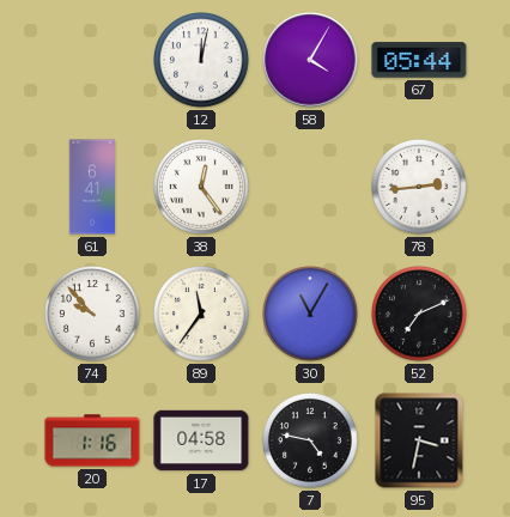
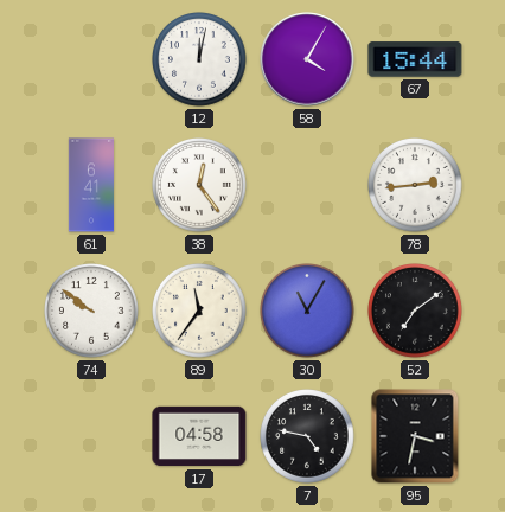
67: 05:44 -> 15:44
74: 9:53 -> 9:51
52: 7:11 -> 7:09
20: 1:16 -> none
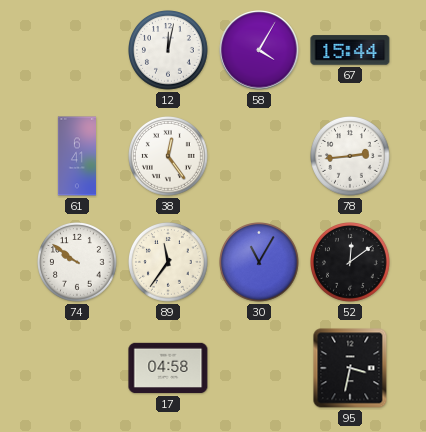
52: 7:09 -> 12:09
7: 4:47 -> none
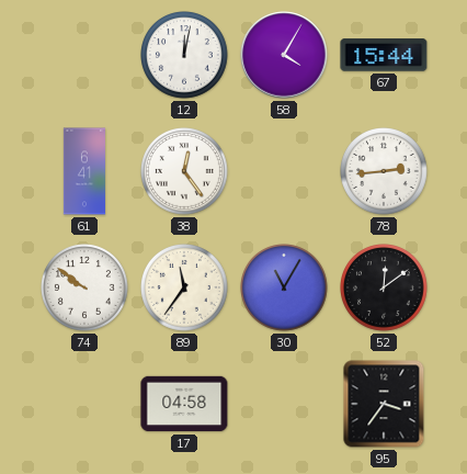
95: 3:32 -> 3:36
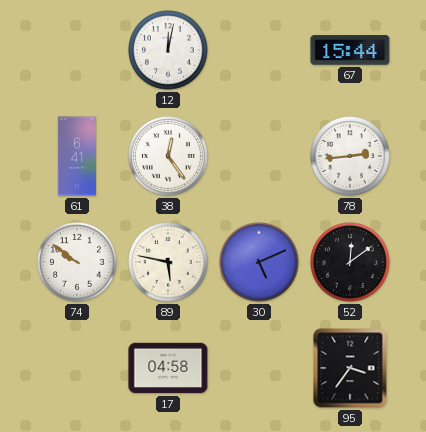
58: 4:05 -> none
89: 11:36 -> 5:47
30: 11:05 -> 5:11
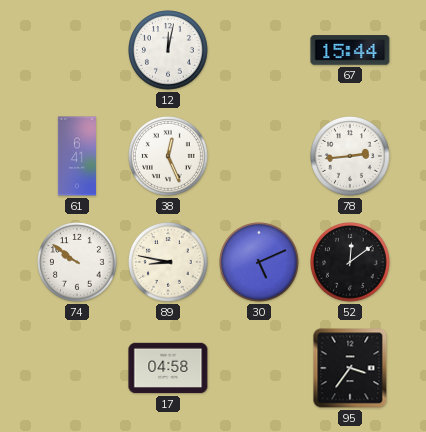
38: 12:24 -> 12:26
89: 5:47 -> 8:47
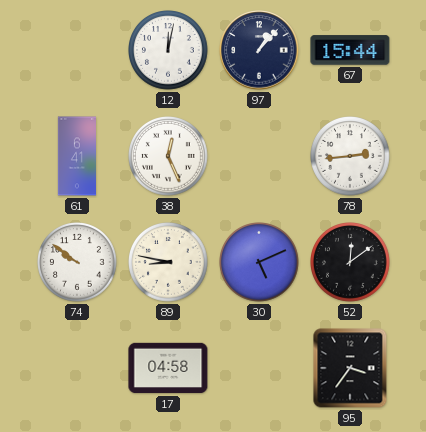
97: none -> 1:07
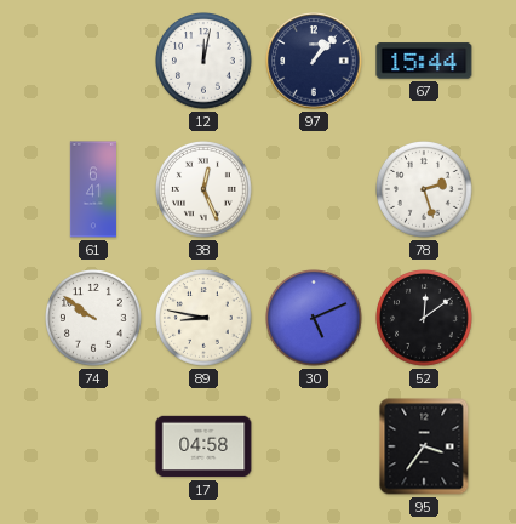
78: 2:44 -> 2:27
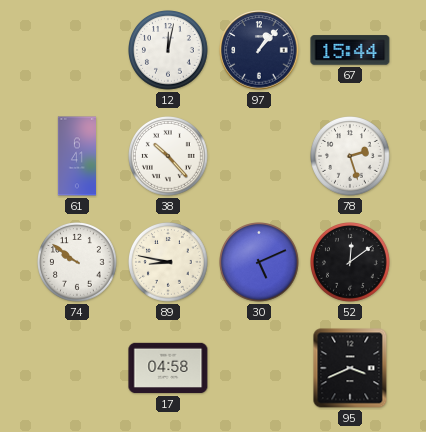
38: 12:26 -> 10:23
95: 3:36 -> 3:41
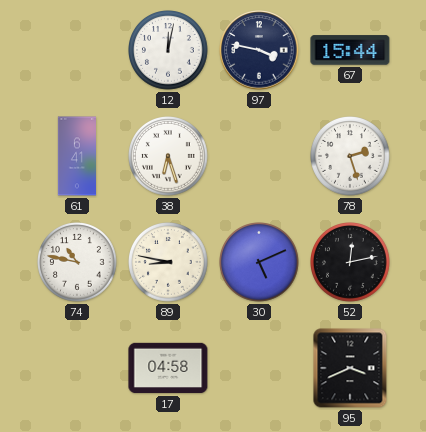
97: 1:07 -> 3:47
38: 10:23 -> 6:27
74: 9:51 -> 10:47
52: 12:09 -> 12:13
